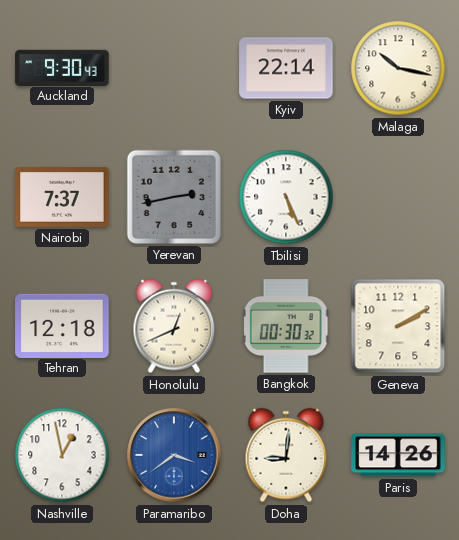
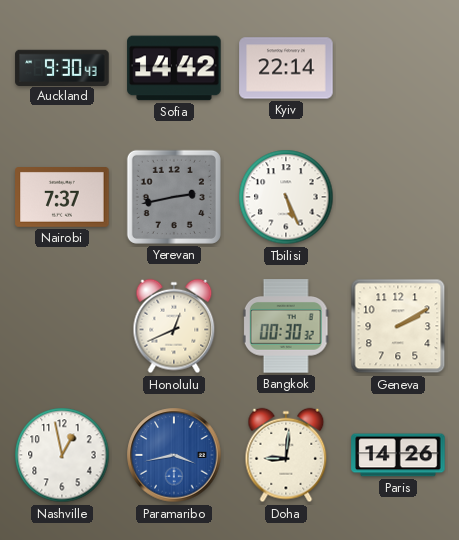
Sofia: none -> 14:42
Malaga: 10:17 -> none
Tehran: 12:18 -> none
Paramaribo: 3:39 -> 3:43
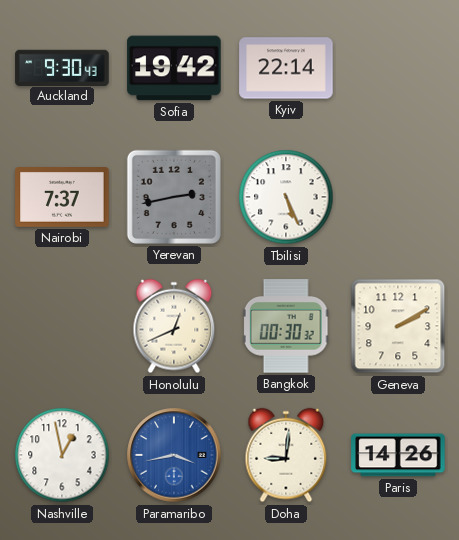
Sofia: 14:42 -> 19:42
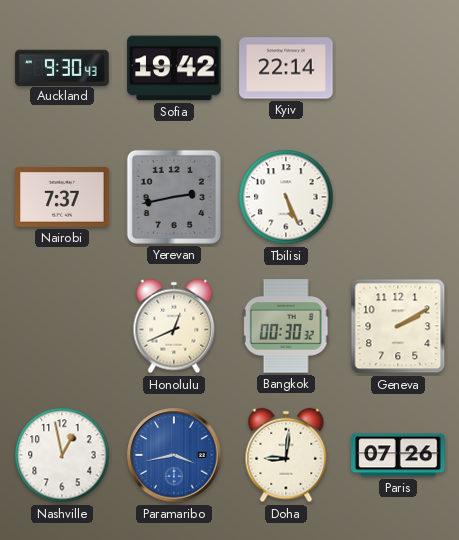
Paris: 14:26 -> 07:26
